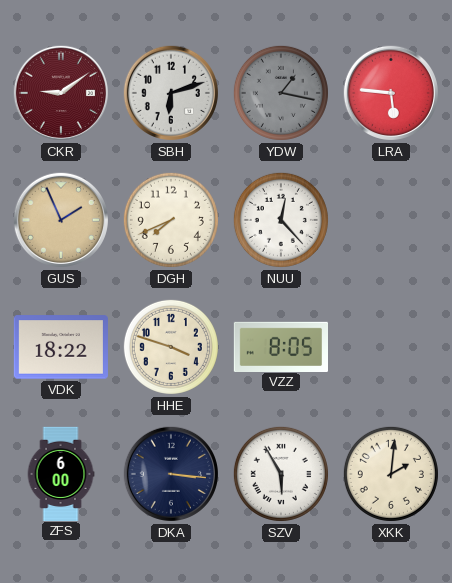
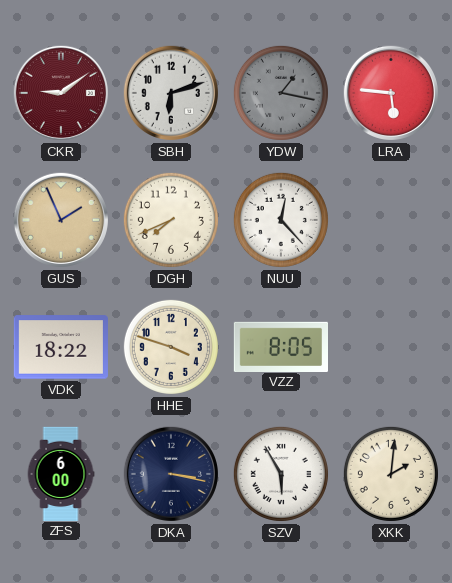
DKA: 3:16 -> 3:17
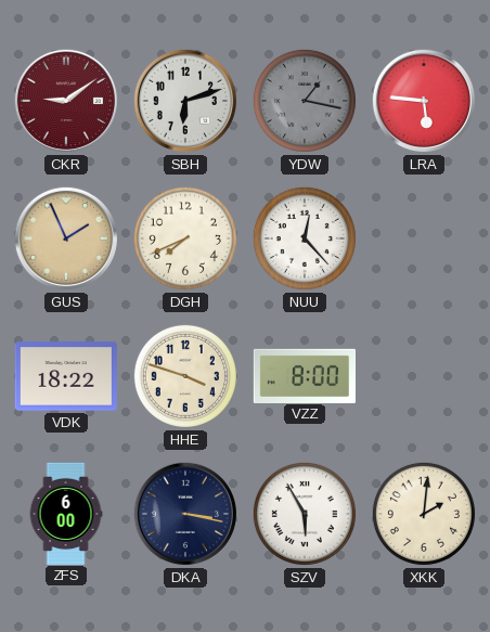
VZZ: 8:05 -> 8:00
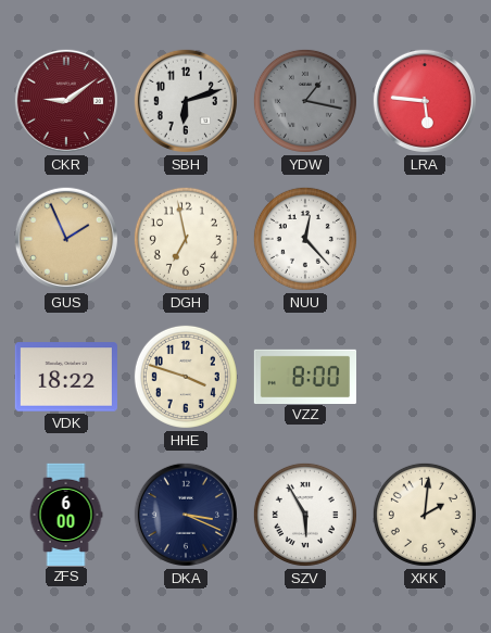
DGH: 7:41 -> 6:58
DKA: 3:17 -> 3:19
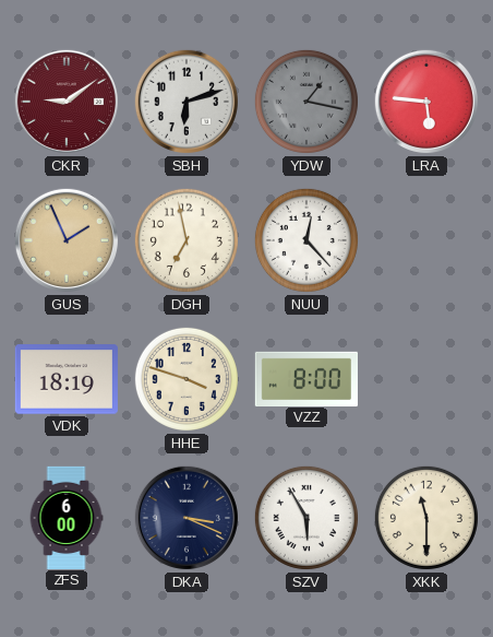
VDK: 18:22 -> 18:19
XKK: 2:01 -> 11:30
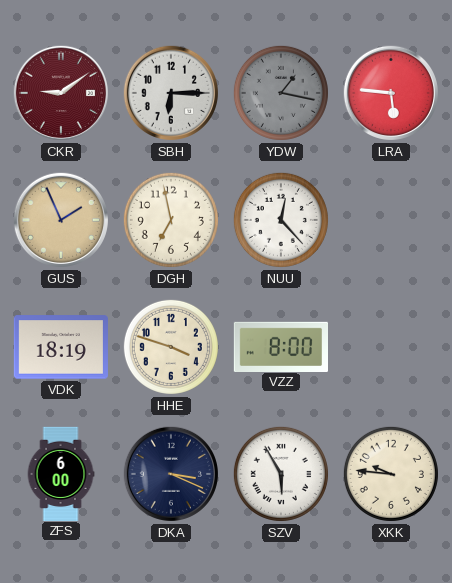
SBH: 6:12 -> 6:15
XKK: 11:30 -> 9:46
